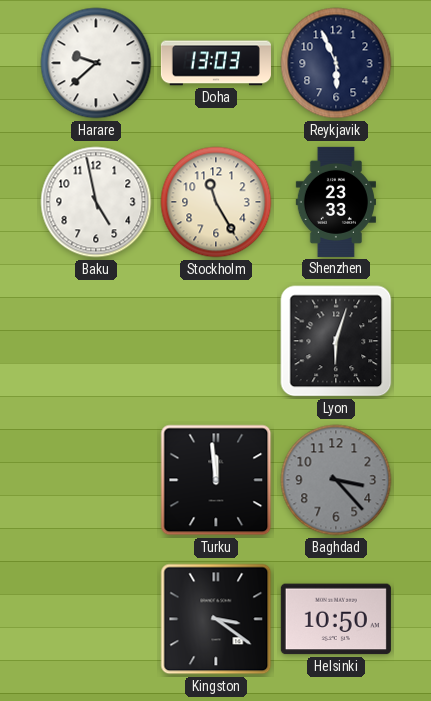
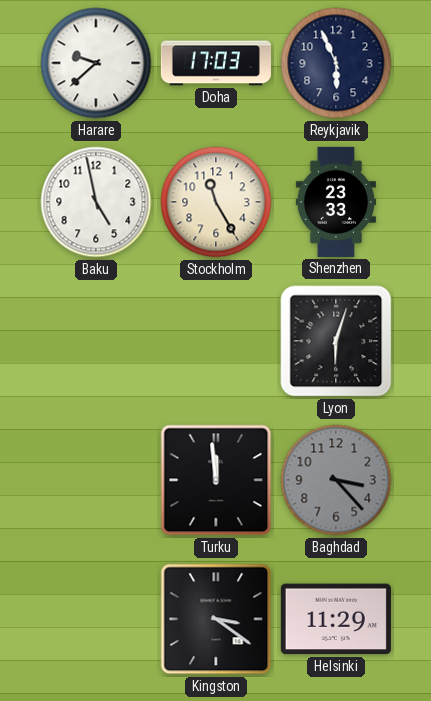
Doha: 13:03 -> 17:03
Helsinki: 10:50 -> 11:29
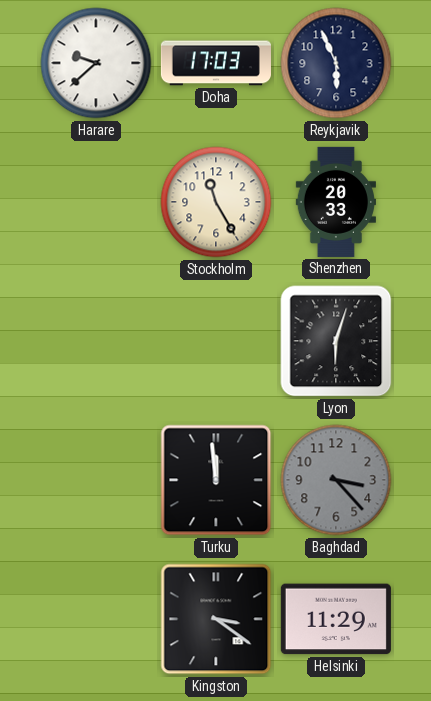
Baku: 4:58 -> none
Shenzhen: 23:33 -> 20:33
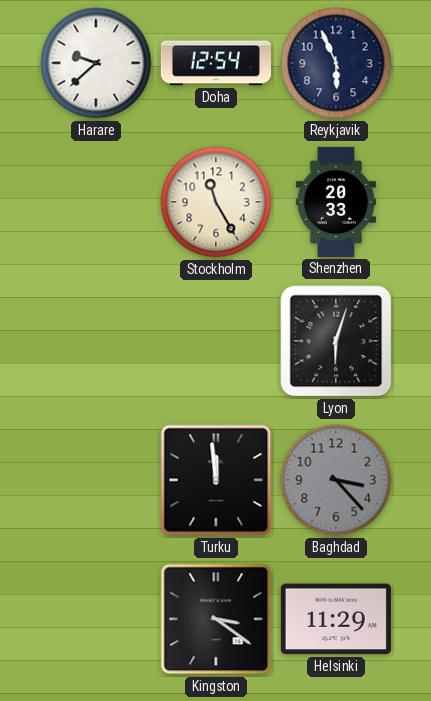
Doha: 17:03 -> 12:54
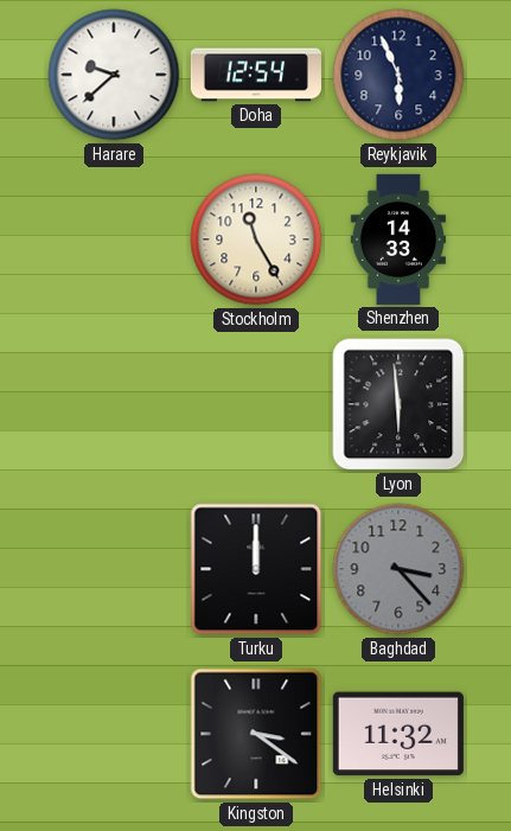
Shenzhen: 20:33 -> 14:33
Lyon: 6:03 -> 5:59
Turku: 11:59 -> 12:00
Helsinki: 11:29 -> 11:32
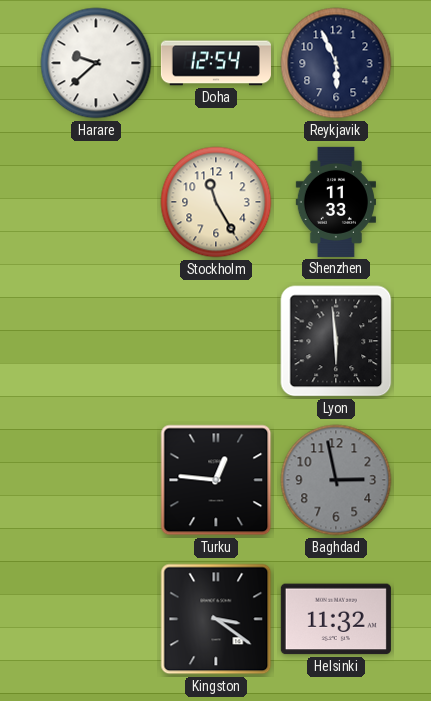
Shenzhen: 14:33 -> 11:33
Turku: 12:00 -> 12:46
Baghdad: 3:23 -> 2:58
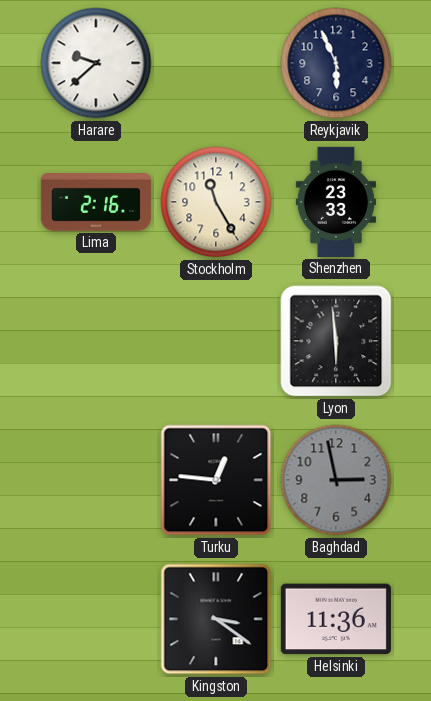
Doha: 12:54 -> none
Lima: none -> 2:16
Shenzhen: 11:33 -> 23:33
Helsinki: 11:32 -> 11:36
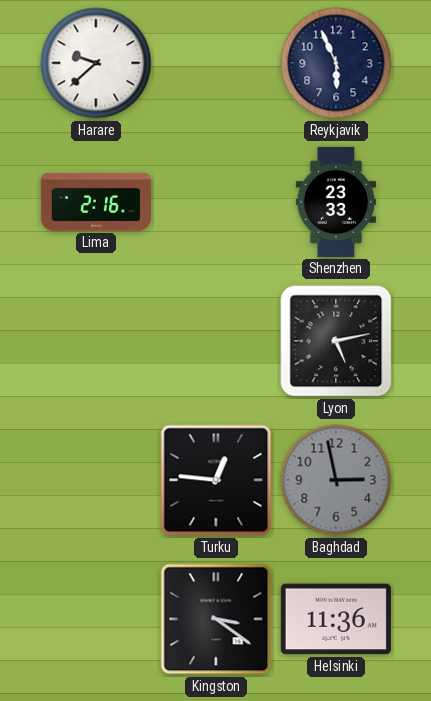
Stockholm: 11:25 -> none
Lyon: 5:59 -> 5:13
